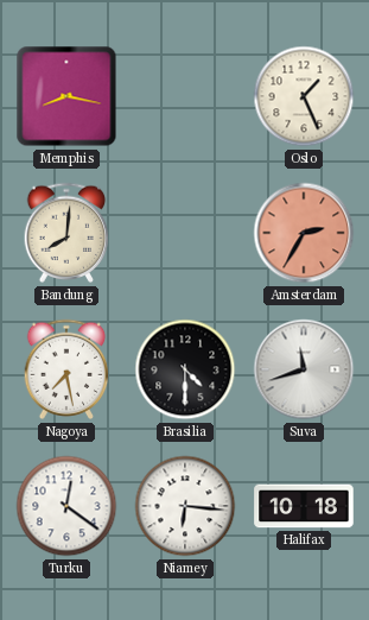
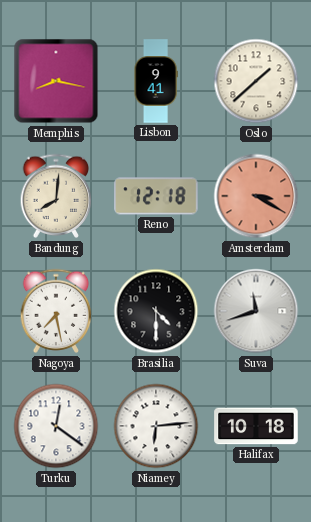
Lisbon: none -> 9:41
Oslo: 1:26 -> 1:38
Reno: none -> 12:18
Amsterdam: 2:35 -> 3:20
Niamey: 6:16 -> 6:14
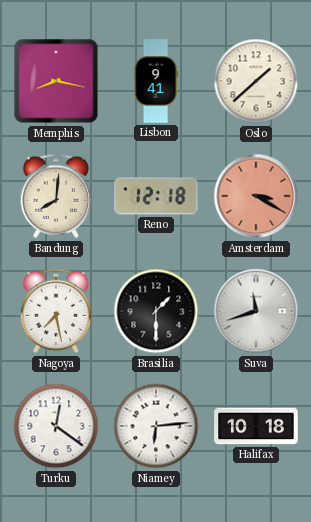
Brasilia: 4:30 -> 1:30
